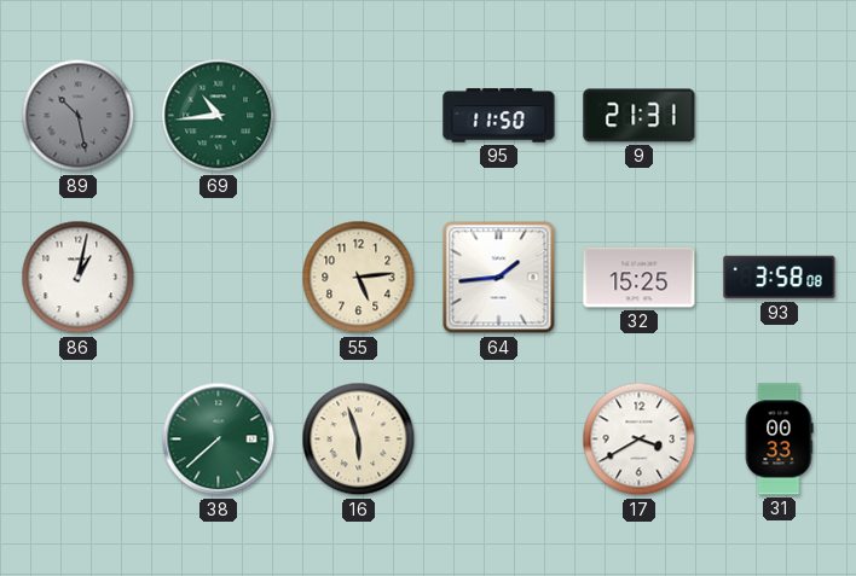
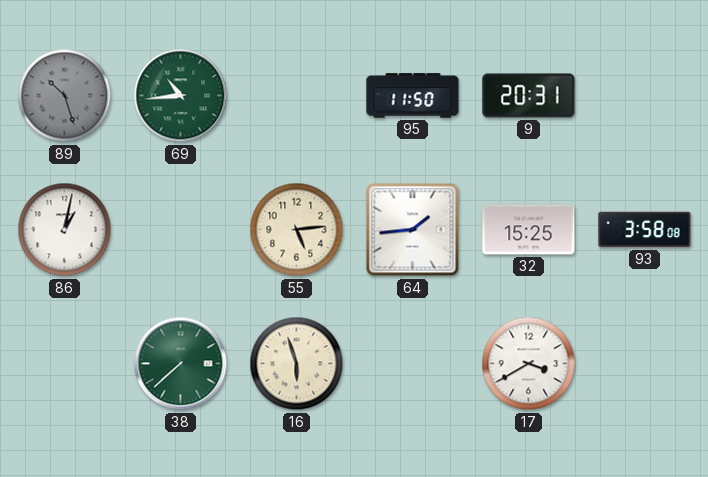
89: 10:28 -> 10:27
9: 21:31 -> 20:31
31: 00:33 -> none
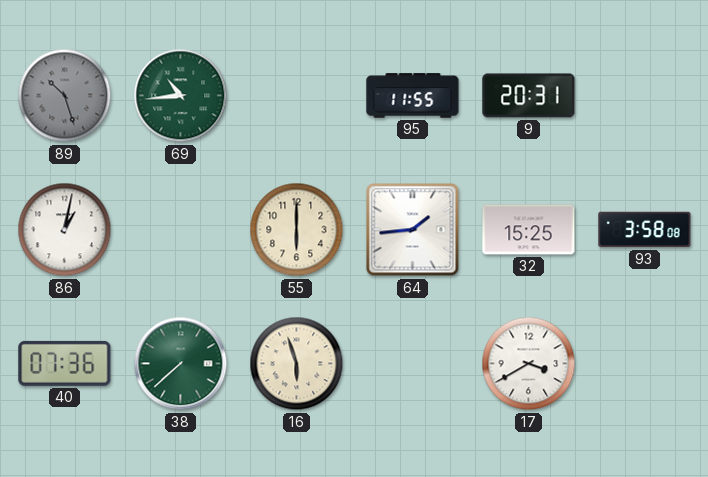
95: 11:50 -> 11:55
55: 5:14 -> 6:00
40: none -> 07:36
